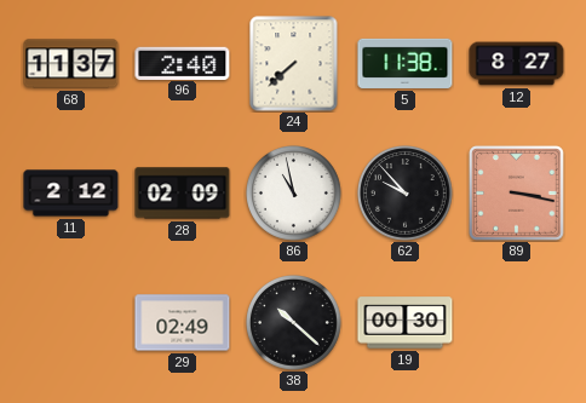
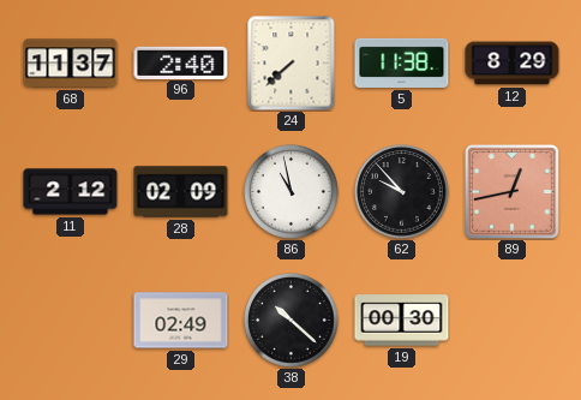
12: 8:27 -> 8:29
89: 3:17 -> 12:43
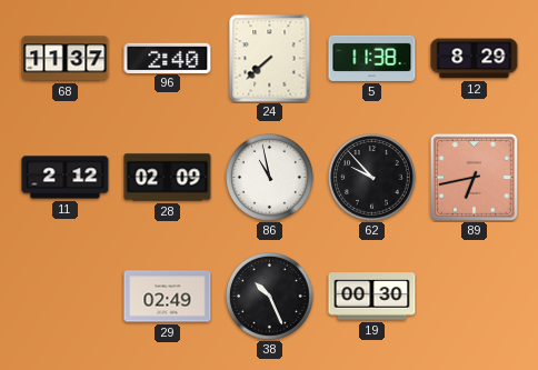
89: 12:43 -> 6:43
38: 10:22 -> 10:26
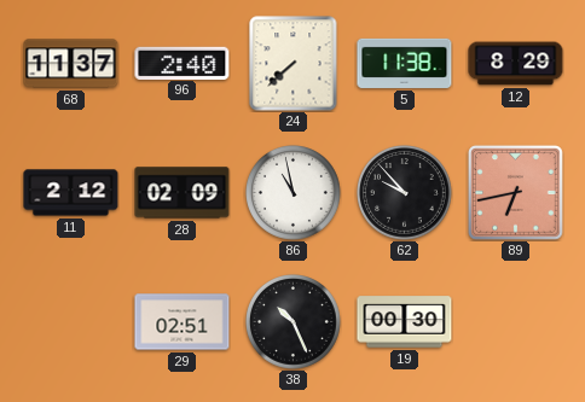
29: 02:49 -> 02:51
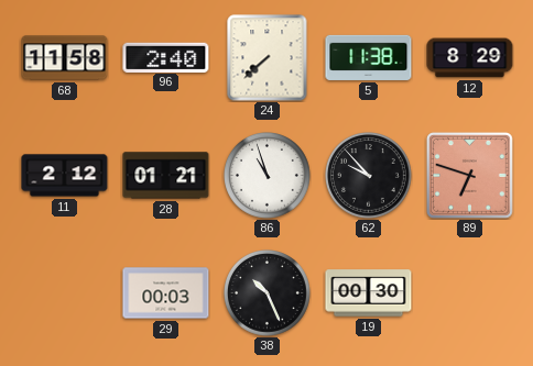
68: 11:37 -> 11:58
28: 02:09 -> 01:21
86: 10:58 -> 10:57
89: 6:43 -> 6:48
29: 02:51 -> 00:03
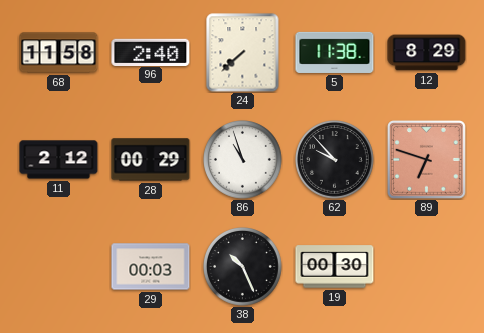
28: 01:21 -> 00:29
